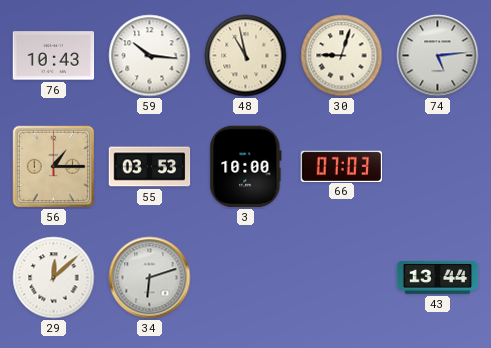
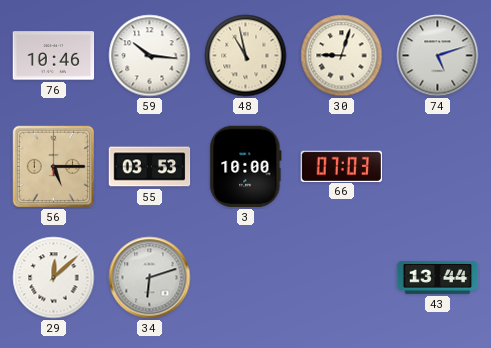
76: 10:43 -> 10:46
74: 5:14 -> 5:12
56: 1:15 -> 5:15
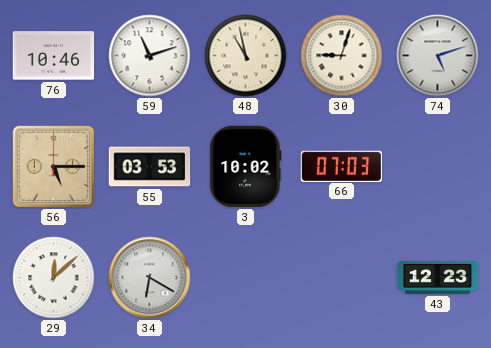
59: 10:16 -> 11:12
3: 10:00 -> 10:02
34: 6:12 -> 6:20
43: 13:44 -> 12:23
